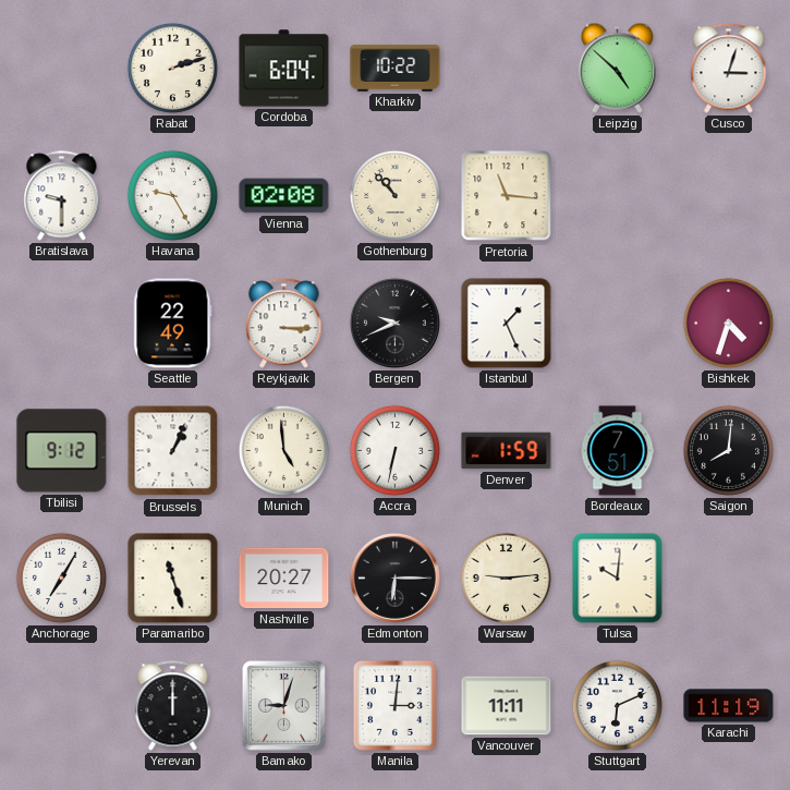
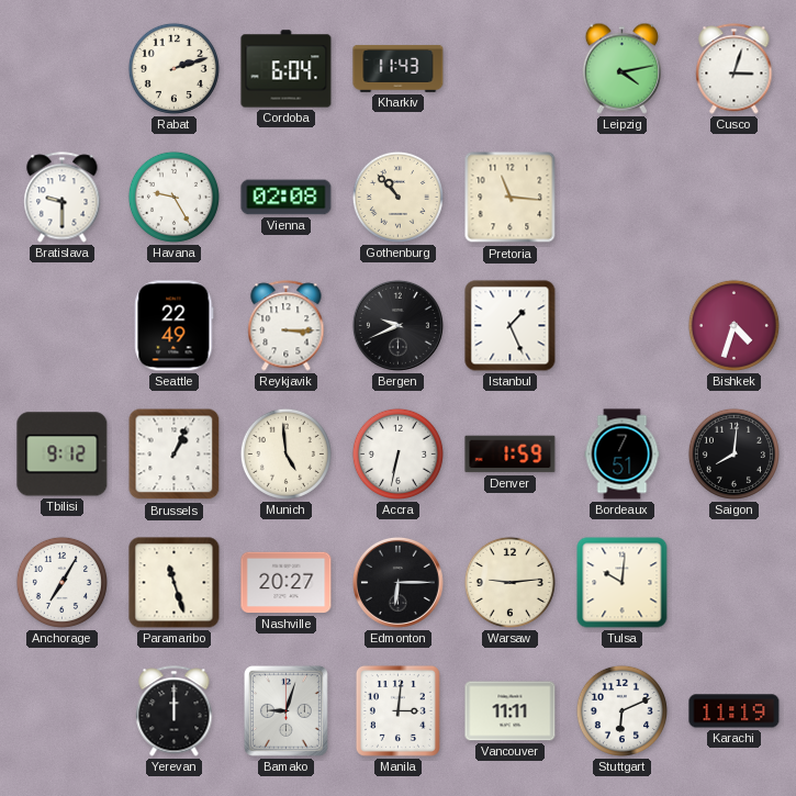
Kharkiv: 10:22 -> 11:43
Leipzig: 4:52 -> 4:13
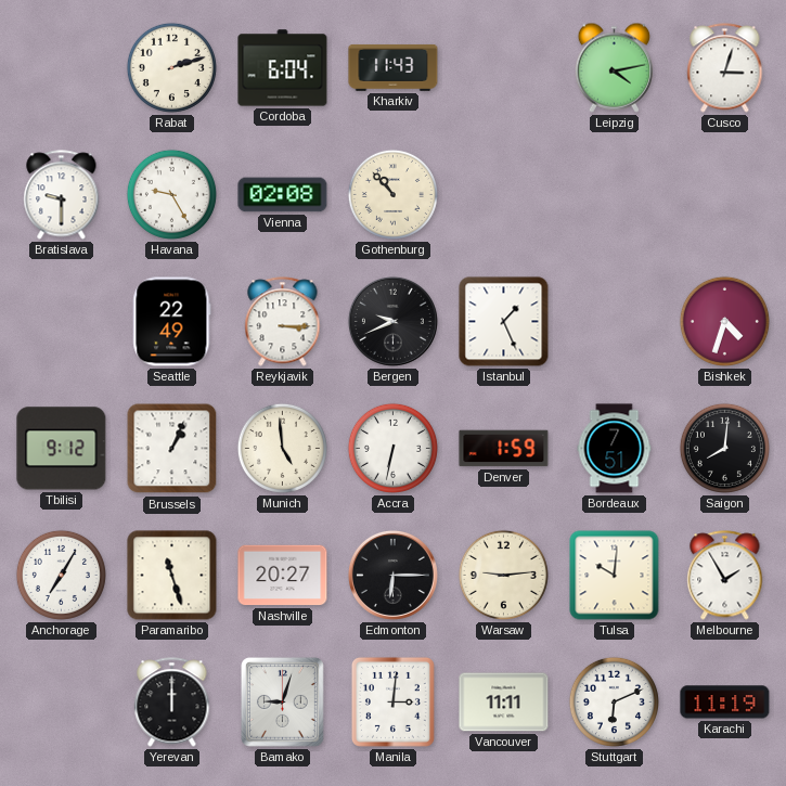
Pretoria: 11:16 -> none
Melbourne: none -> 1:55
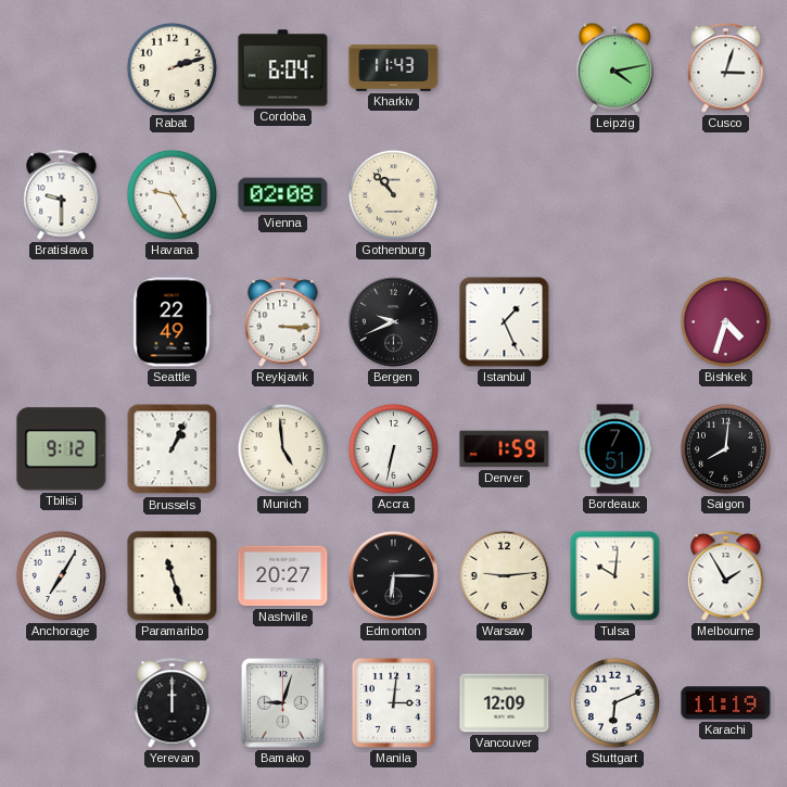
Vancouver: 11:11 -> 12:09
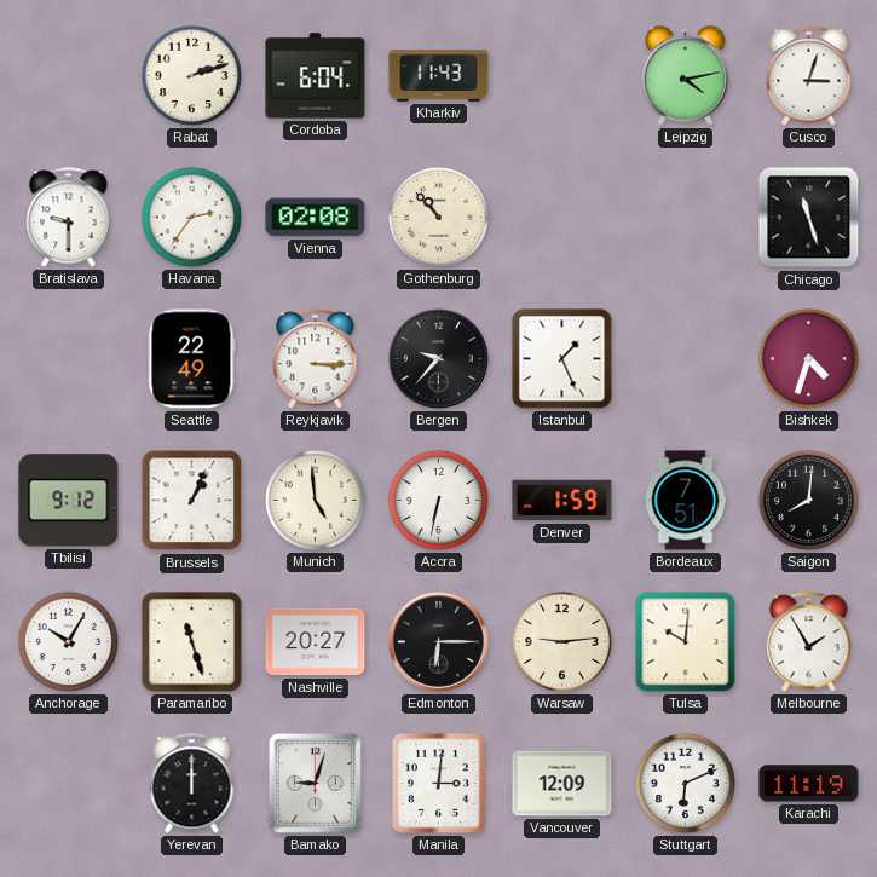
Havana: 9:25 -> 2:36
Chicago: none -> 11:27
Bergen: 9:41 -> 9:37
Anchorage: 7:05 -> 10:05
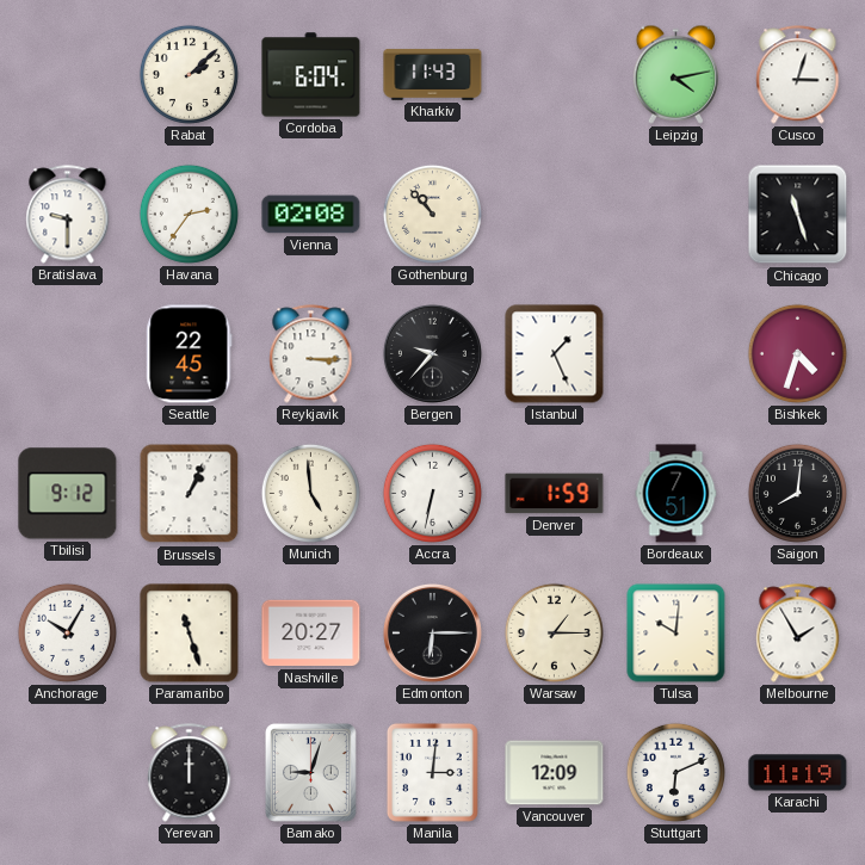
Rabat: 2:12 -> 2:08
Seattle: 22:49 -> 22:45
Warsaw: 9:14 -> 1:15
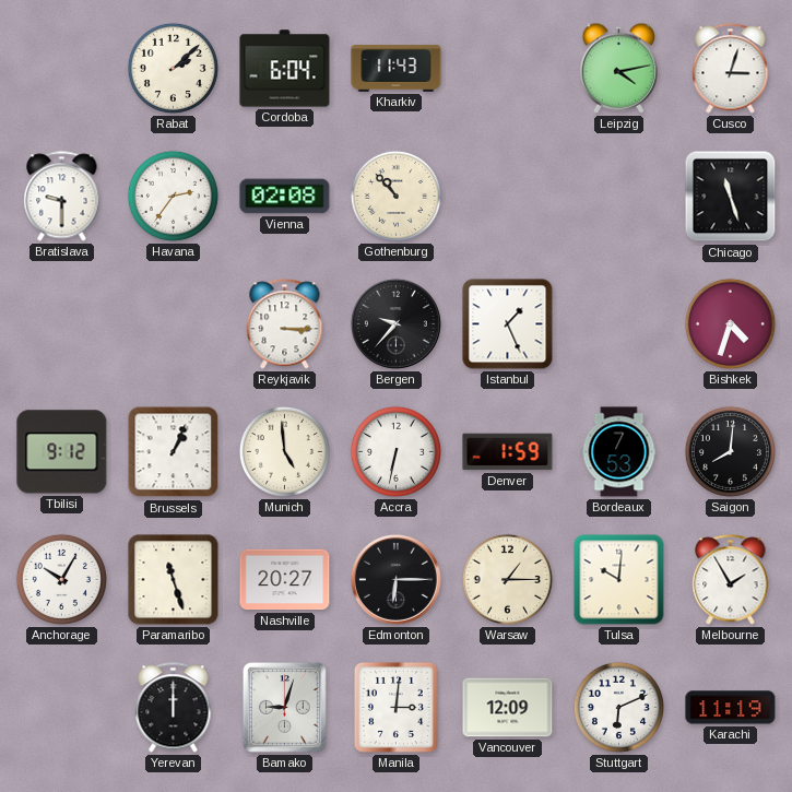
Seattle: 22:45 -> none
Bordeaux: 7:51 -> 7:53
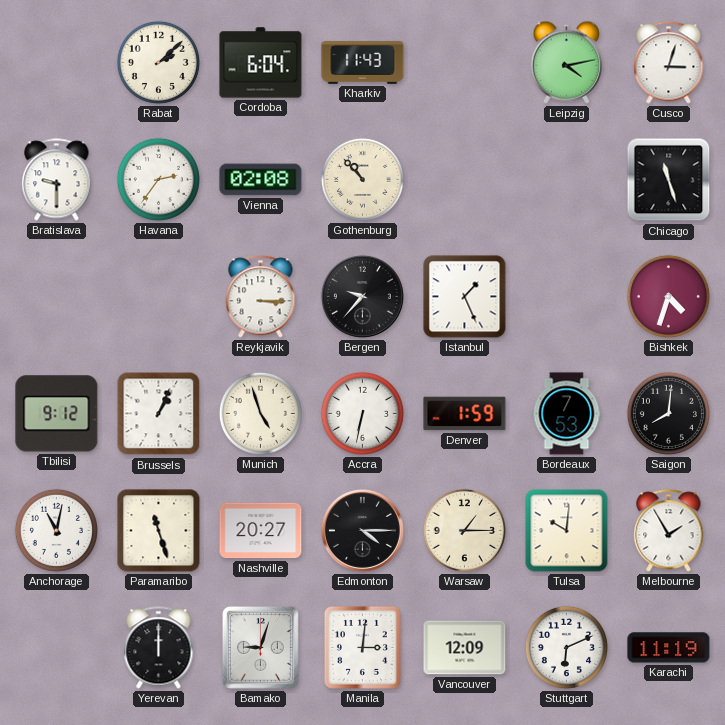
Munich: 4:59 -> 4:57
Anchorage: 10:05 -> 11:02
Edmonton: 6:15 -> 4:15
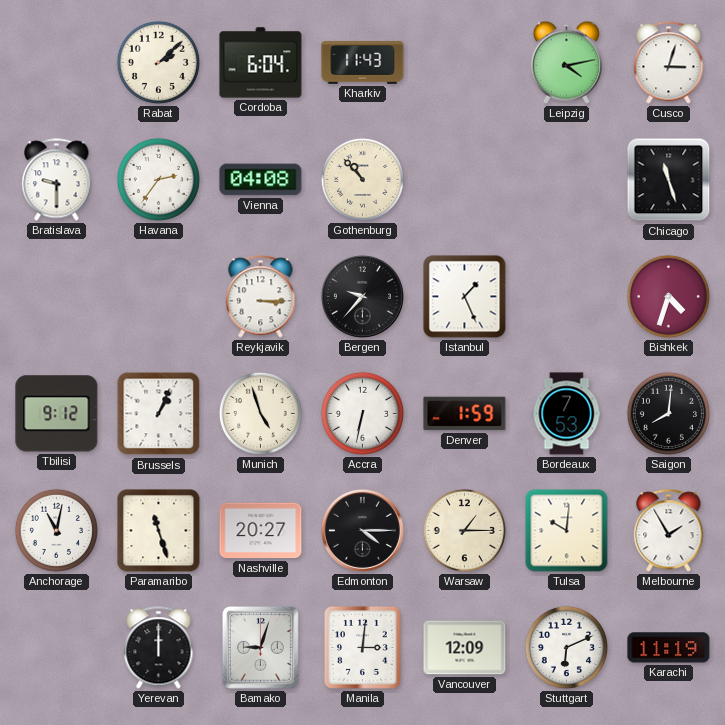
Vienna: 02:08 -> 04:08
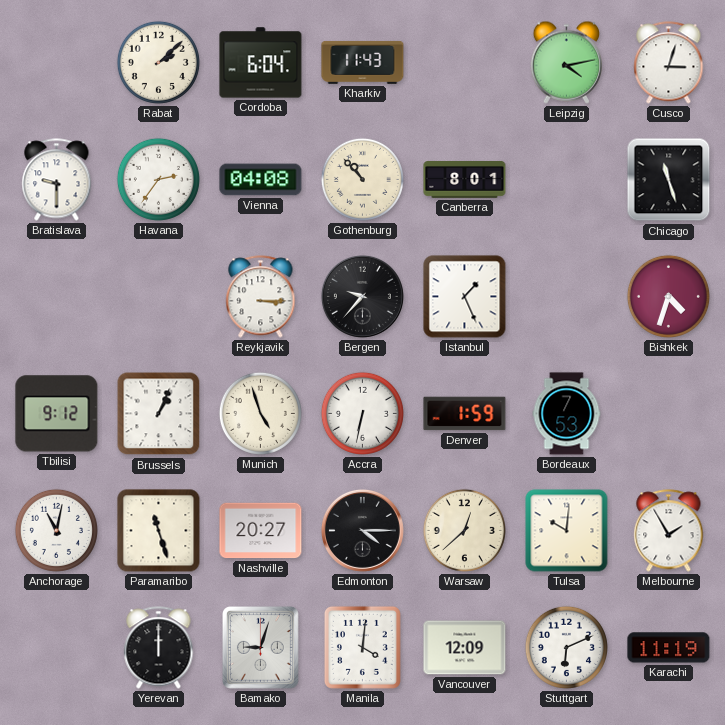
Canberra: none -> 8:01
Saigon: 8:01 -> none
Warsaw: 1:15 -> 12:38
Manila: 3:01 -> 4:01
